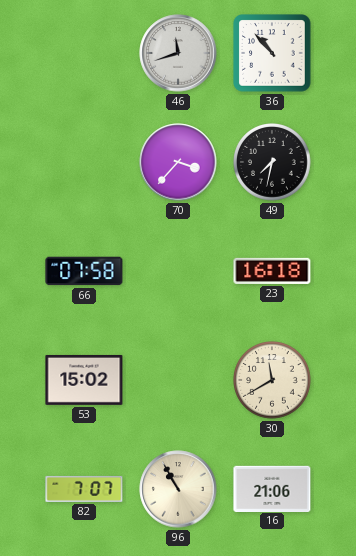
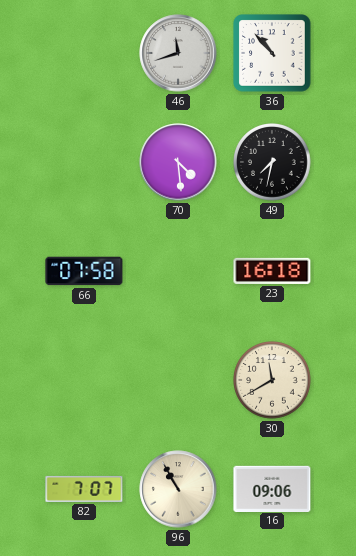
70: 3:37 -> 4:29
53: 15:02 -> none
16: 21:06 -> 09:06
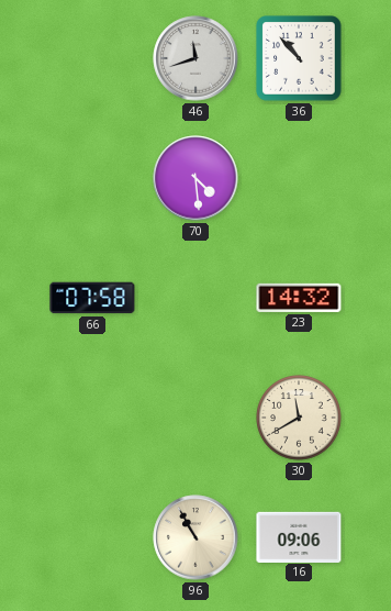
49: 7:32 -> none
23: 16:18 -> 14:32
82: 7:07 -> none
